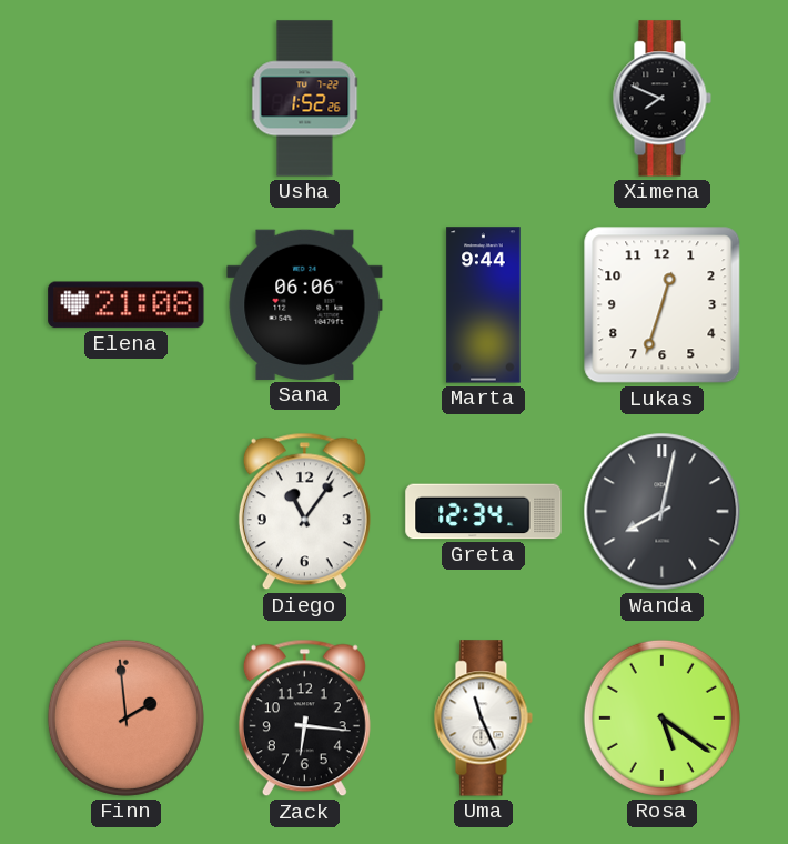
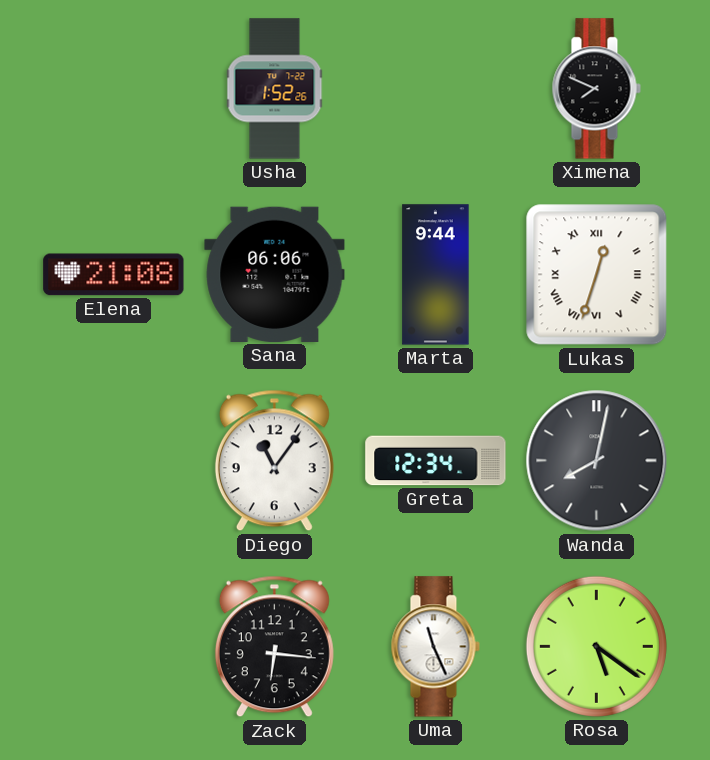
Lukas numerals: Arabic -> Roman
Finn: 1:59 -> none
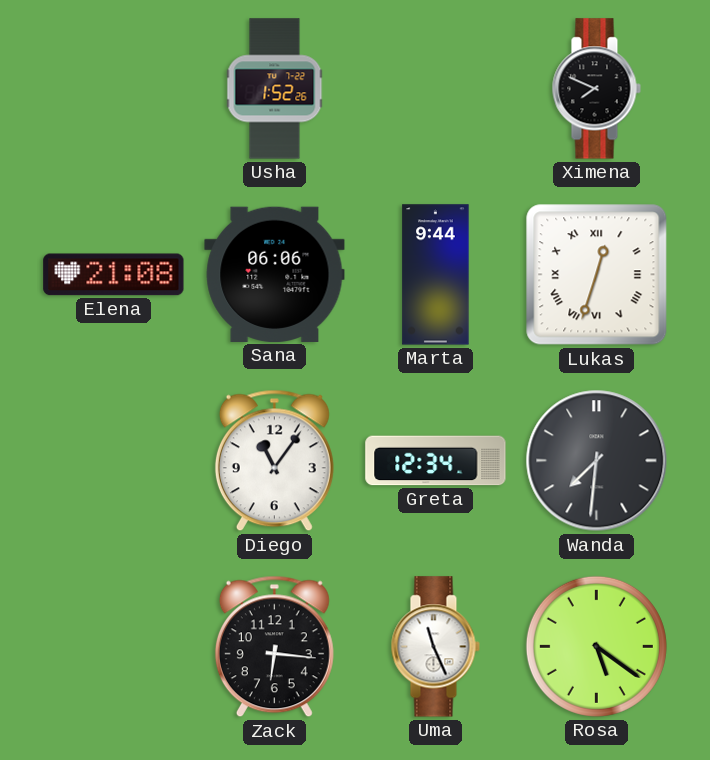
Wanda: 8:02 -> 7:31
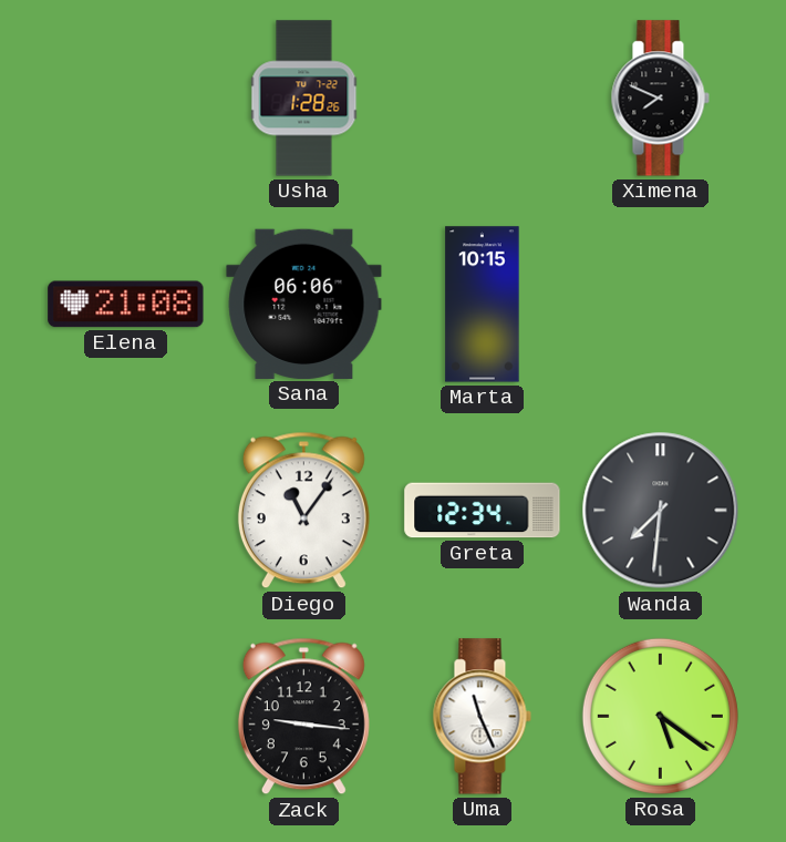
Usha: 1:52 -> 1:28
Marta: 9:44 -> 10:15
Lukas: 12:33 -> none
Zack: 6:16 -> 9:16
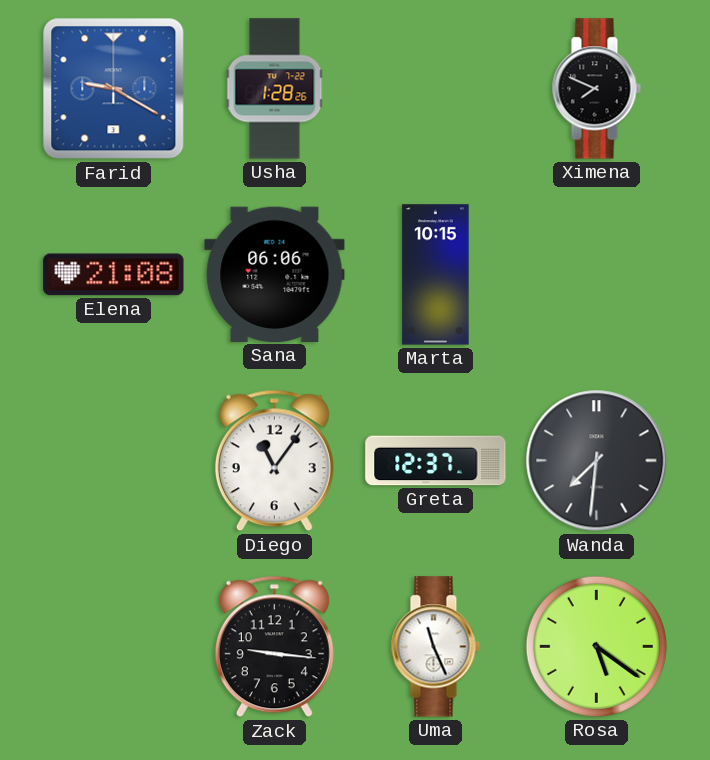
Farid: none -> 9:20
Greta: 12:34 -> 12:37
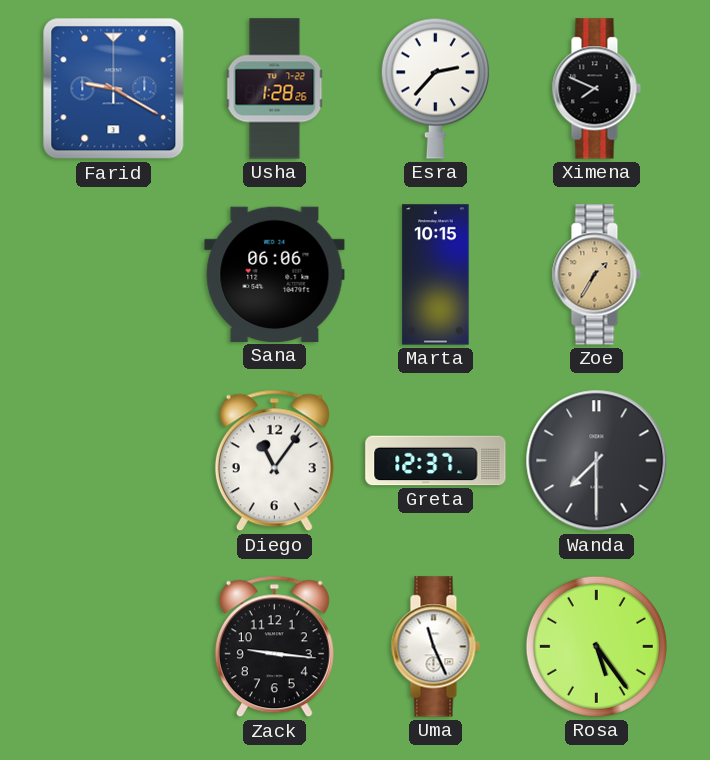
Esra: none -> 2:37
Elena: 21:08 -> none
Zoe: none -> 1:35
Wanda: 7:31 -> 7:30
Rosa: 5:21 -> 5:24
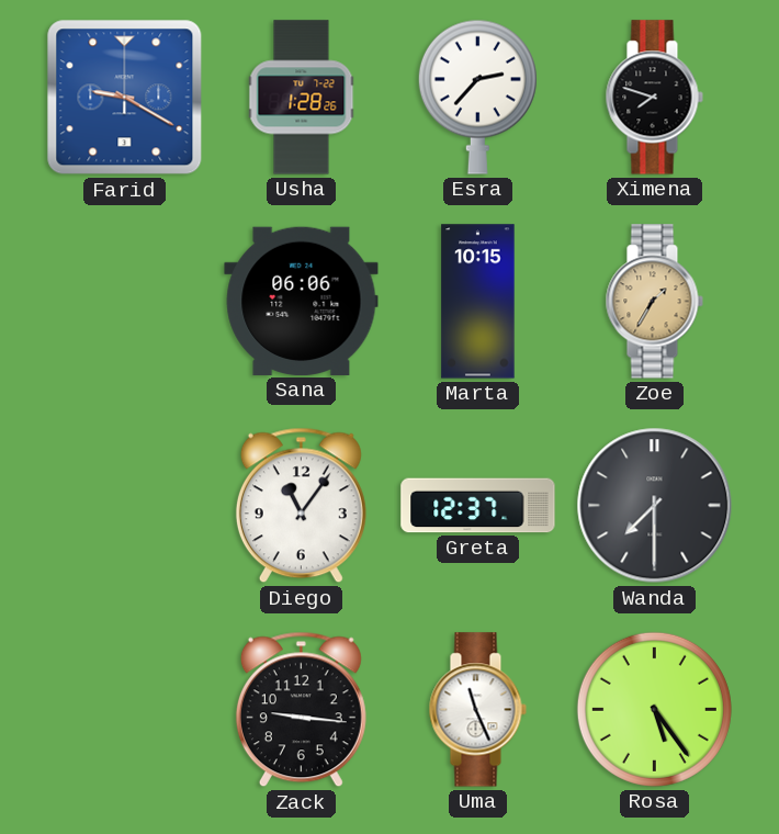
Ximena: 7:49 -> 7:48
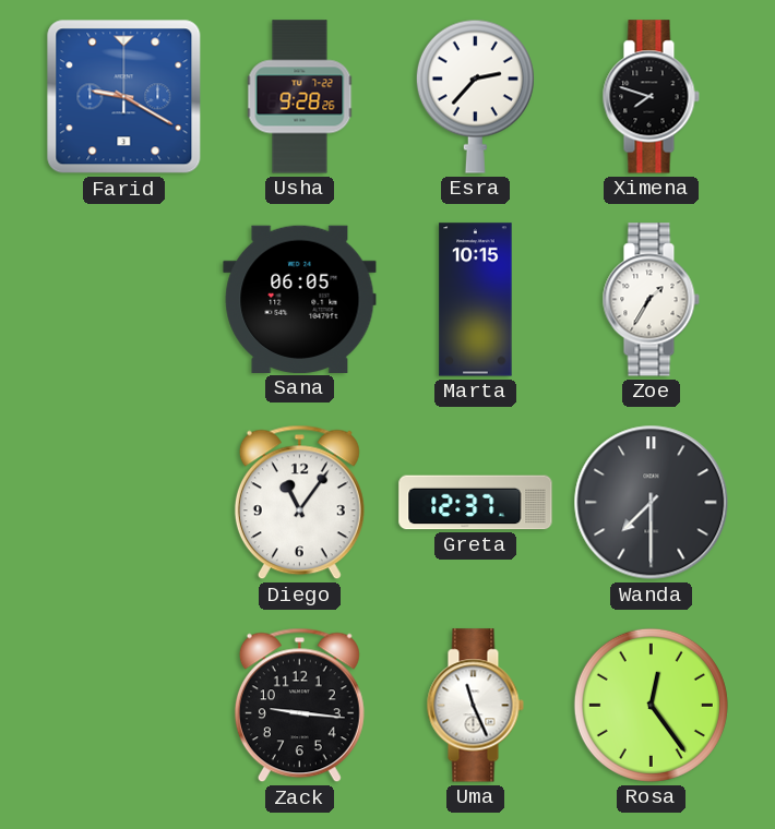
Usha: 1:28 -> 9:28
Sana: 06:06 -> 06:05
Zoe dial: champagne -> white
Rosa: 5:24 -> 12:24
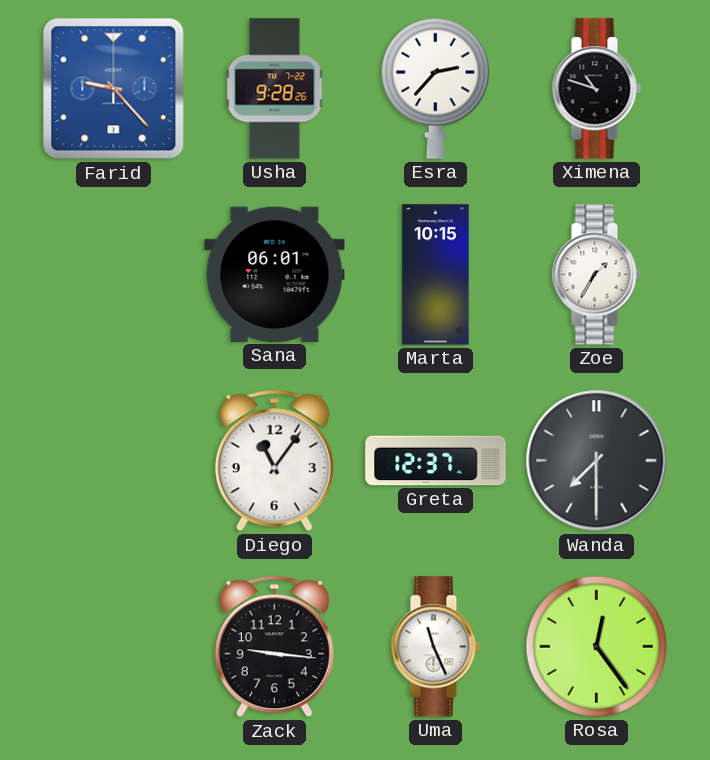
Farid: 9:20 -> 9:23
Ximena: 7:48 -> 10:48
Sana: 06:05 -> 06:01
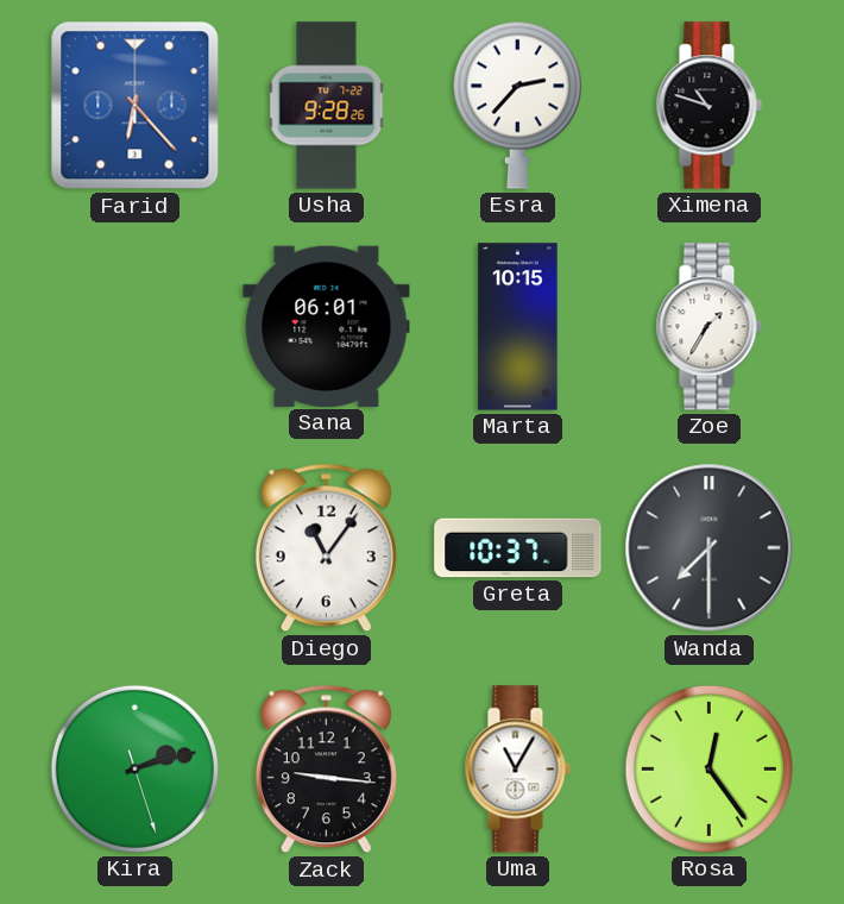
Farid: 9:23 -> 6:23
Greta: 12:37 -> 10:37
Kira: none -> 2:12
Uma: 11:26 -> 11:05
